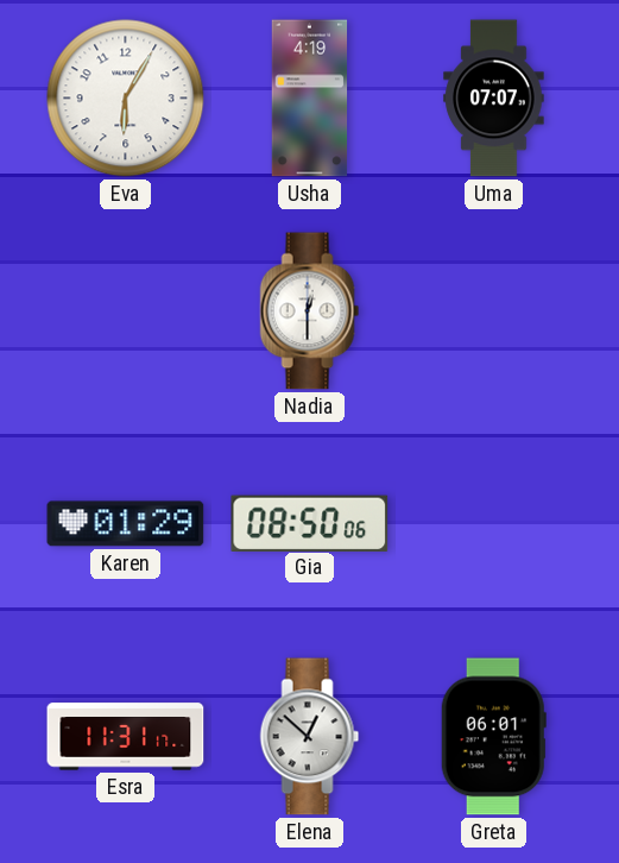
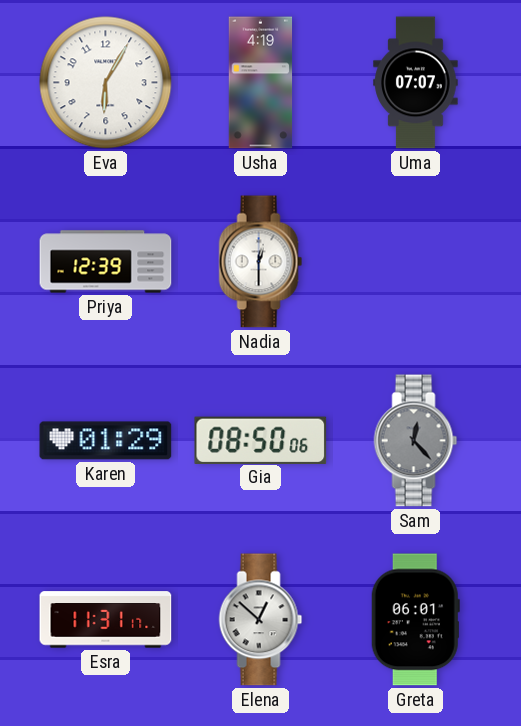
Priya: none -> 12:39
Sam: none -> 12:23
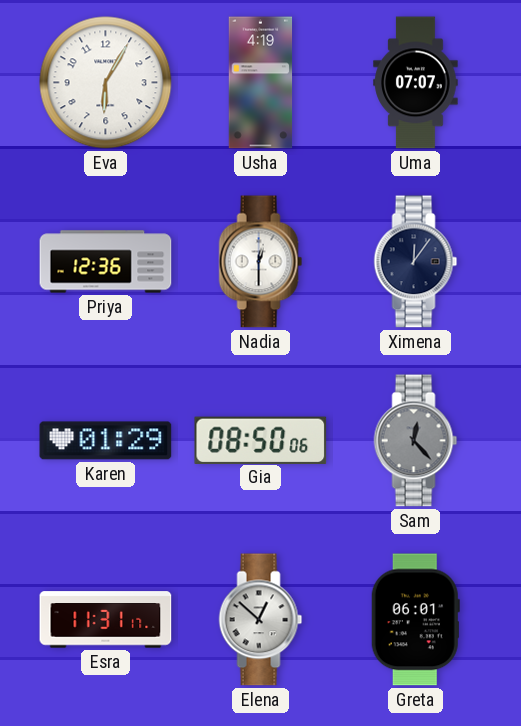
Priya: 12:39 -> 12:36
Ximena: none -> 12:06
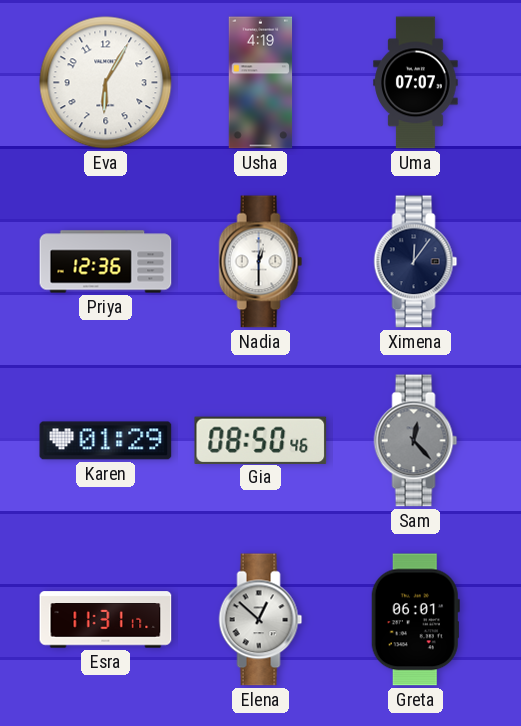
Gia: 08:50:06 -> 08:50:46
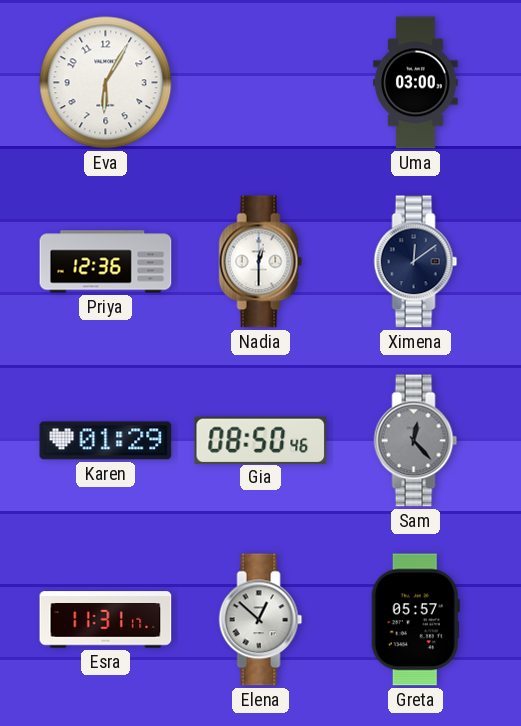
Usha: 4:19 -> none
Uma: 07:07 -> 03:00
Ximena: 12:06 -> 12:09
Greta: 06:01 -> 05:57
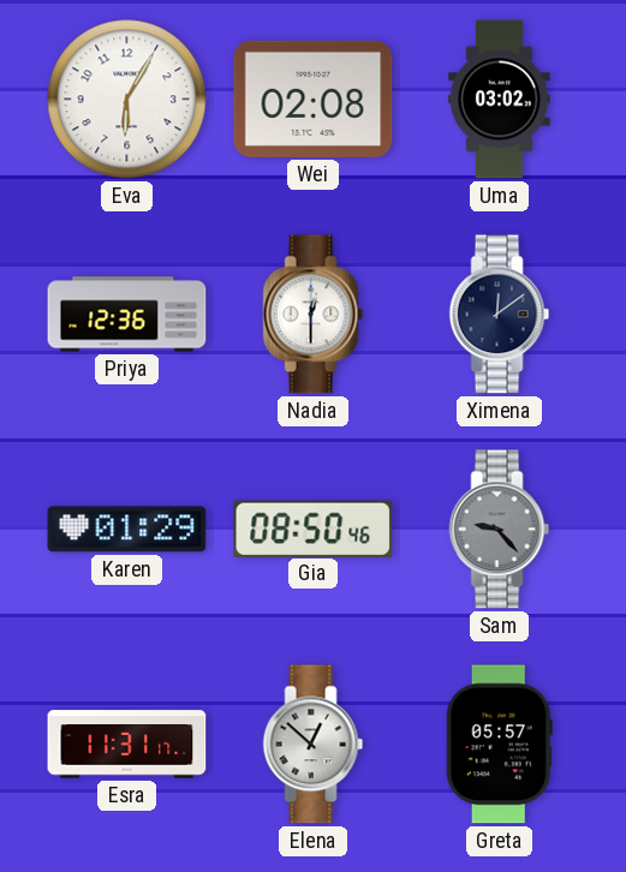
Wei: none -> 02:08
Uma: 03:00 -> 03:02
Sam: 12:23 -> 9:23
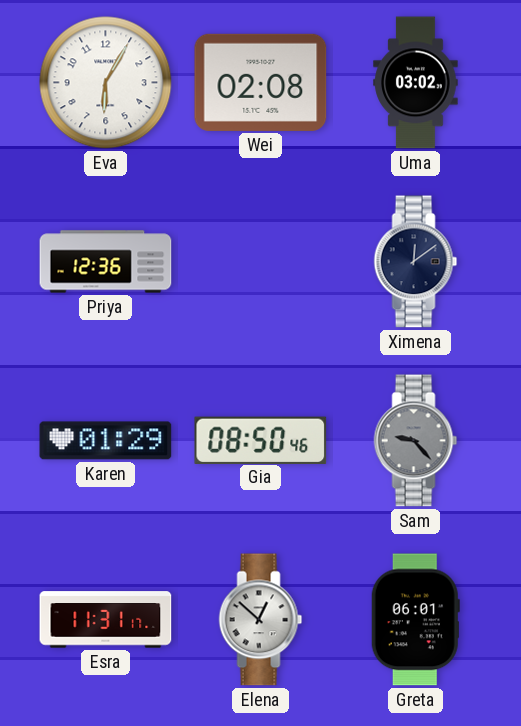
Nadia: 12:30 -> none
Greta: 05:57 -> 06:01
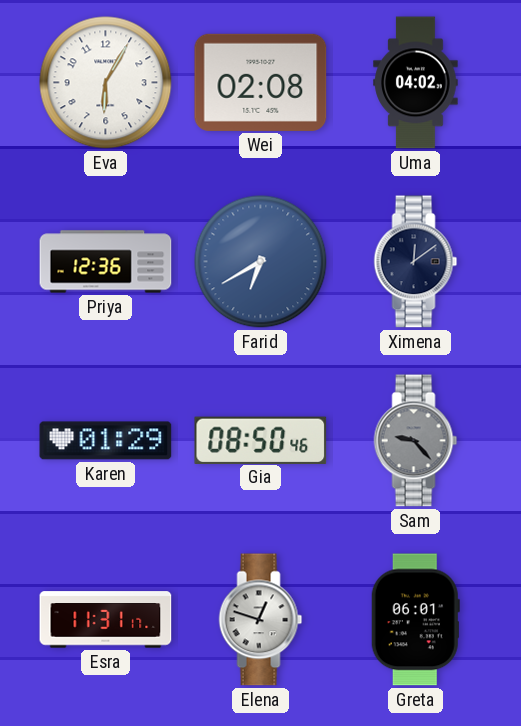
Uma: 03:02 -> 04:02
Farid: none -> 6:40
Elena: 12:52 -> 12:48
